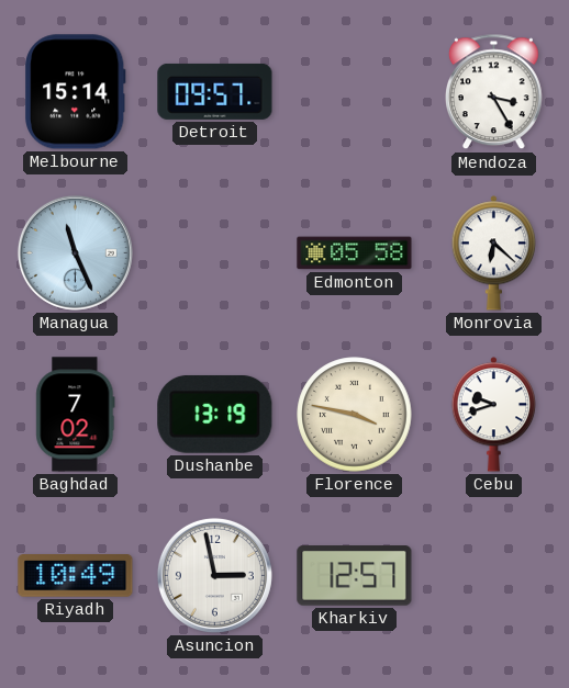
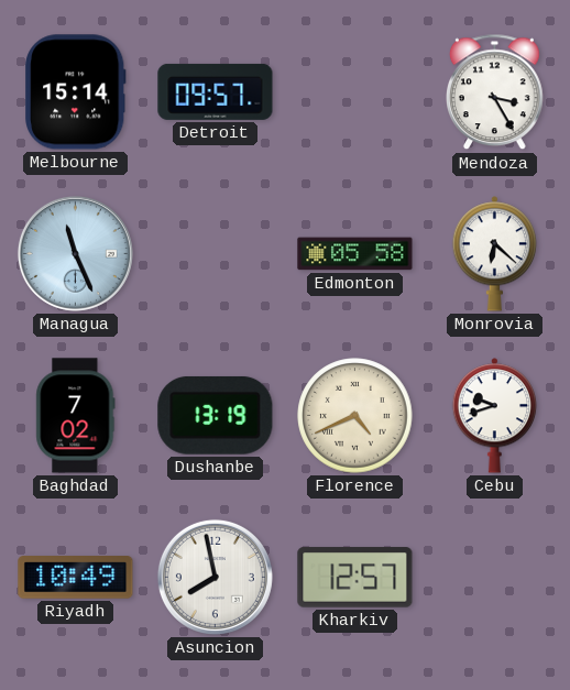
Florence: 3:47 -> 4:41
Asuncion: 2:58 -> 7:58
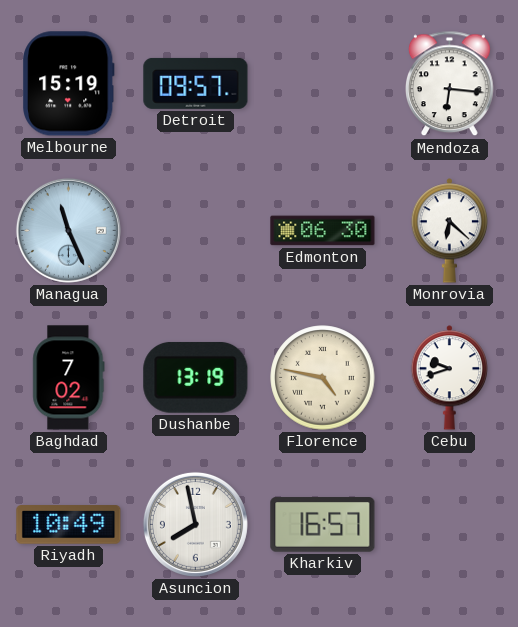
Melbourne: 15:14 -> 15:19
Mendoza: 3:25 -> 6:16
Edmonton: 05:58 -> 06:30
Florence: 4:41 -> 4:47
Kharkiv: 12:57 -> 16:57
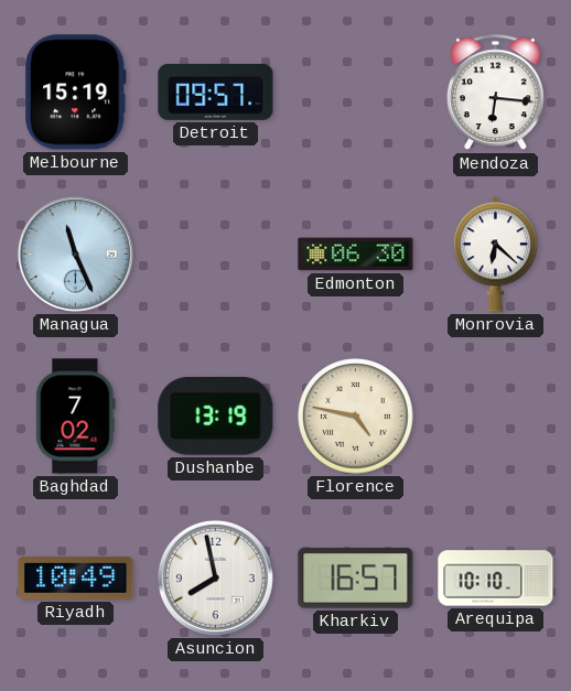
Cebu: 9:42 -> none
Arequipa: none -> 10:10
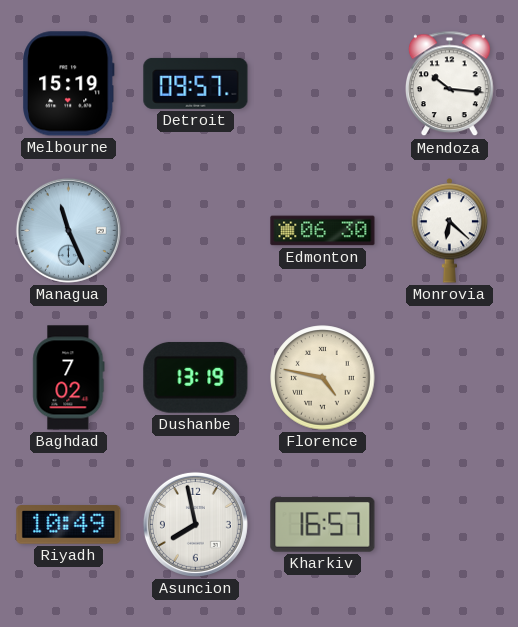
Mendoza: 6:16 -> 10:16
Arequipa: 10:10 -> none
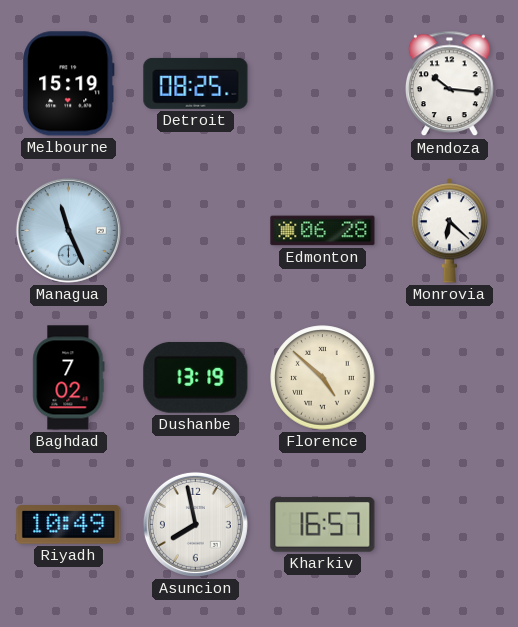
Detroit: 09:57 -> 08:25
Edmonton: 06:30 -> 06:28
Florence: 4:47 -> 4:52
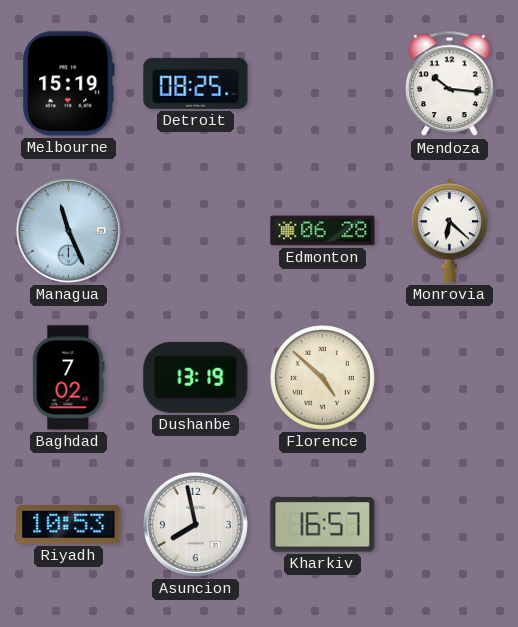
Riyadh: 10:49 -> 10:53
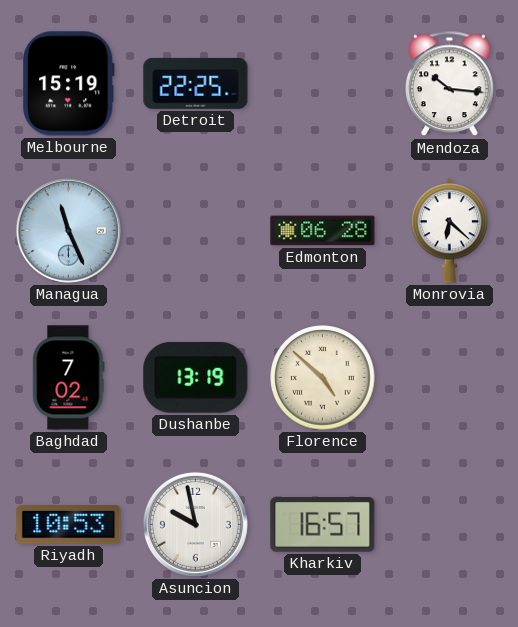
Detroit: 08:25 -> 22:25
Asuncion: 7:58 -> 9:58
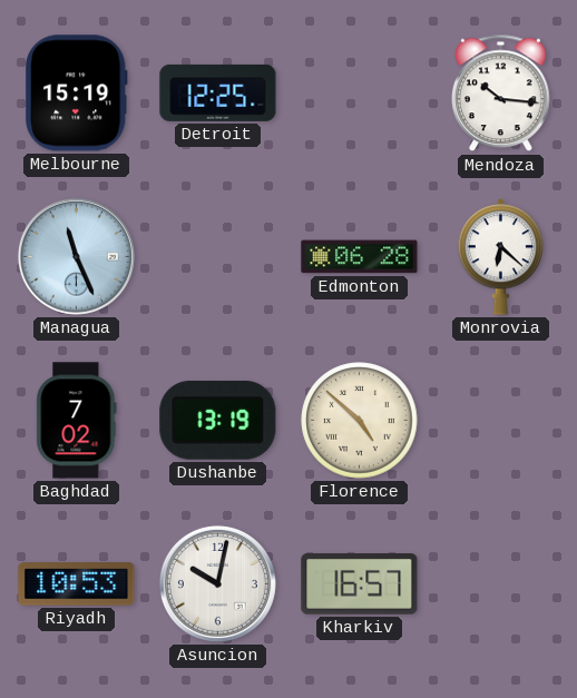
Detroit: 22:25 -> 12:25
Asuncion: 9:58 -> 10:02
